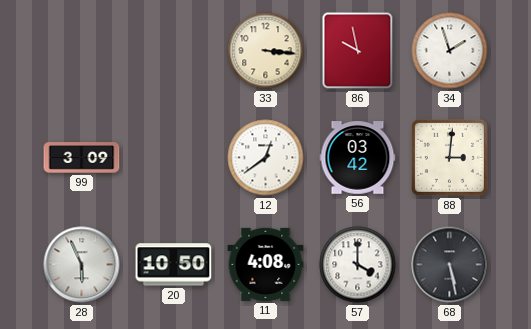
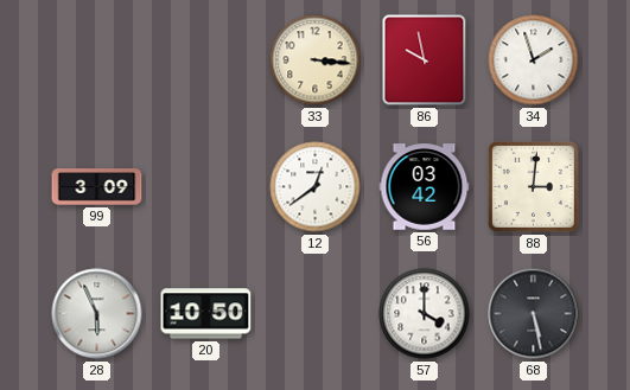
11: 4:08 -> none
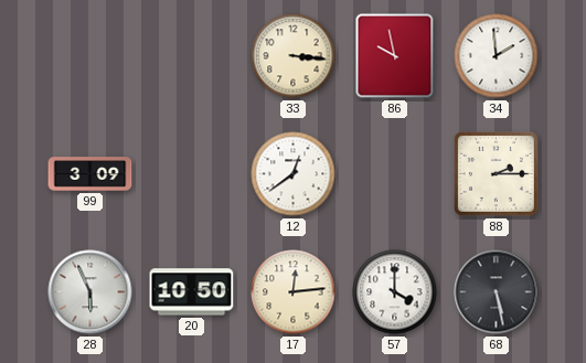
34: 1:57 -> 1:59
56: 03:42 -> none
88: 3:01 -> 2:15
17: none -> 12:14
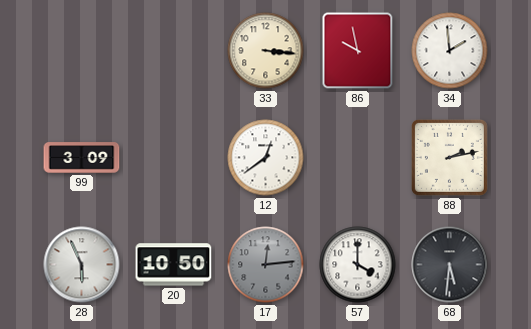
88: 2:15 -> 2:13
17 dial: cream -> grey
68: 5:28 -> 5:31
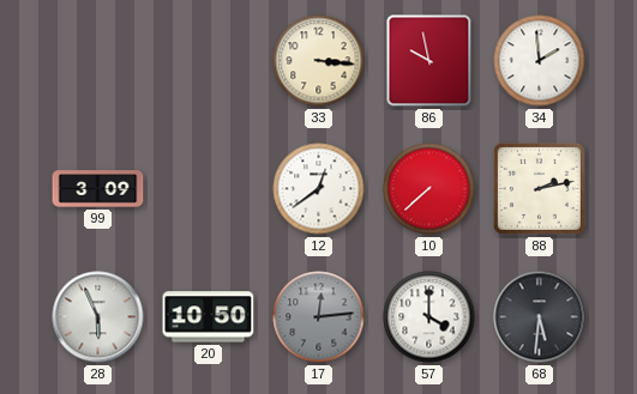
10: none -> 7:38
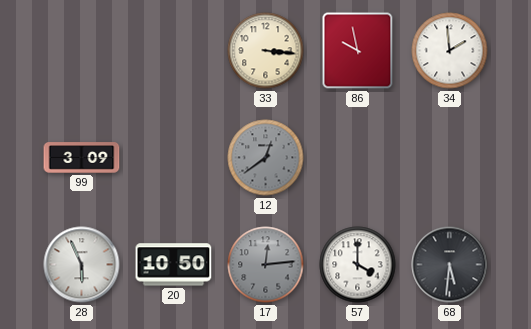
12 dial: white -> grey
10: 7:38 -> none
88: 2:13 -> none
